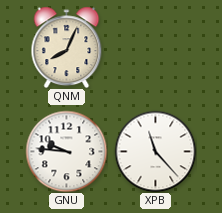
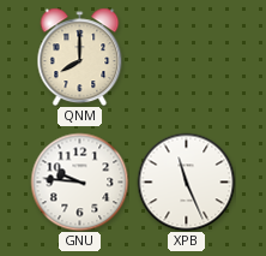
QNM: 8:04 -> 8:00
XPB: 11:23 -> 11:26
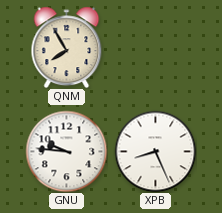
QNM: 8:00 -> 7:55
XPB: 11:26 -> 8:26
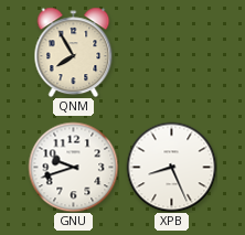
GNU: 9:46 -> 9:42
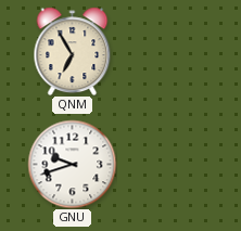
QNM: 7:55 -> 6:55
XPB: 8:26 -> none
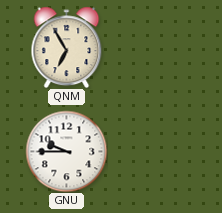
GNU: 9:42 -> 9:45
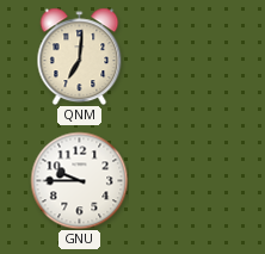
QNM: 6:55 -> 7:01
